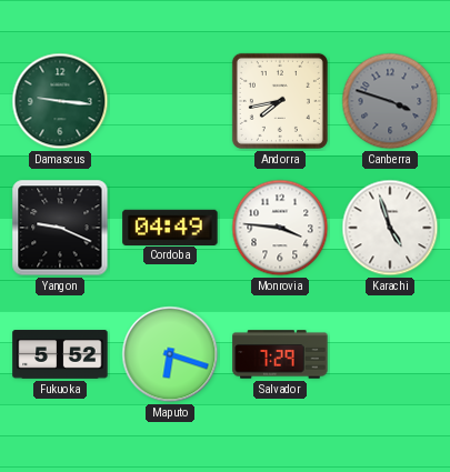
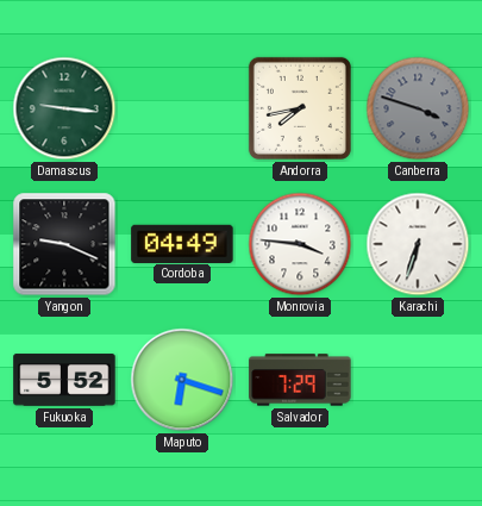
Karachi: 4:57 -> 6:33
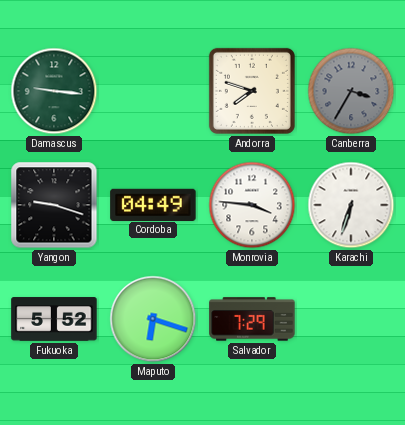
Andorra: 7:43 -> 7:48
Canberra: 3:48 -> 3:35
Yangon: 9:19 -> 9:18
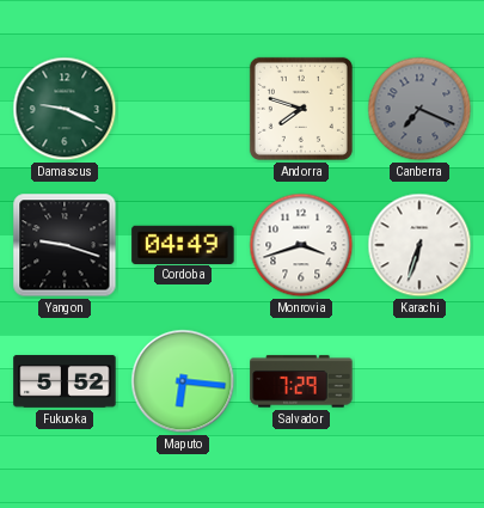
Damascus: 9:16 -> 9:19
Canberra: 3:35 -> 7:19
Monrovia: 3:46 -> 3:42
Maputo: 6:18 -> 6:16
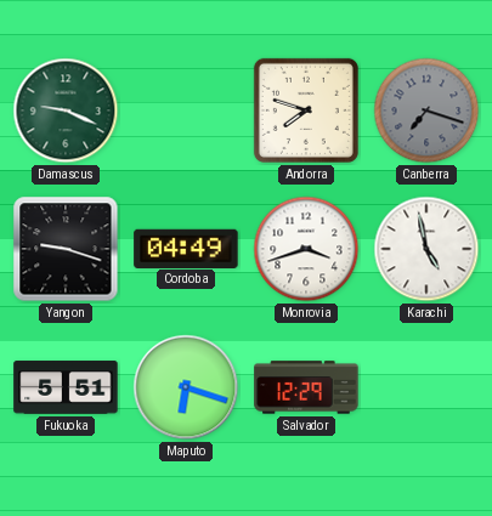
Canberra: 7:19 -> 7:18
Karachi: 6:33 -> 4:58
Fukuoka: 5:52 -> 5:51
Maputo: 6:16 -> 6:18
Salvador: 7:29 -> 12:29
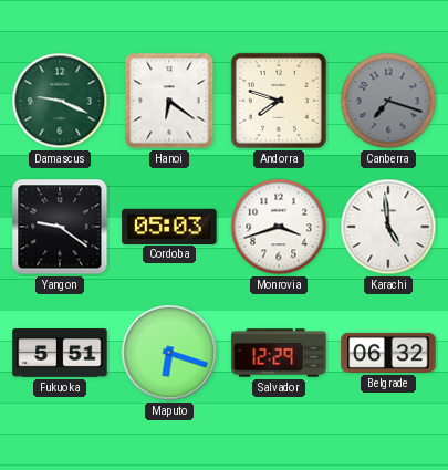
Hanoi: none -> 6:21
Yangon: 9:18 -> 9:21
Cordoba: 04:49 -> 05:03
Karachi: 4:58 -> 4:59
Belgrade: none -> 06:32
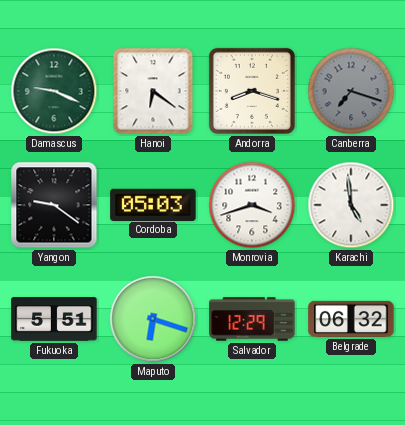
Andorra: 7:48 -> 8:18
